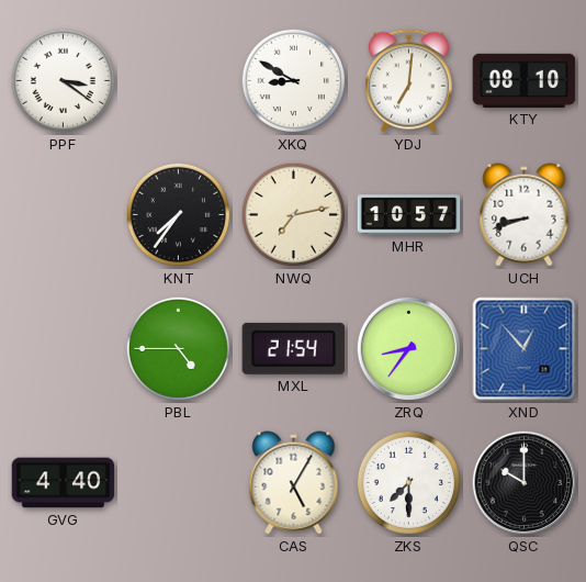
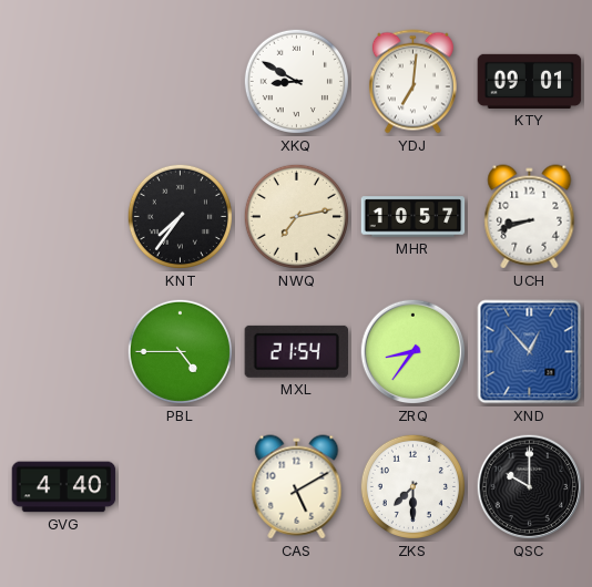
PPF: 3:21 -> none
KTY: 08:10 -> 09:01
CAS: 5:05 -> 5:10
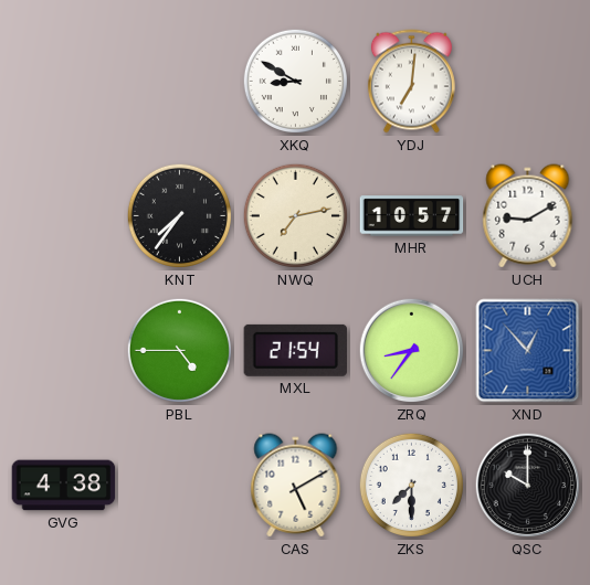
KTY: 09:01 -> none
UCH: 8:42 -> 9:10
GVG: 4:40 -> 4:38
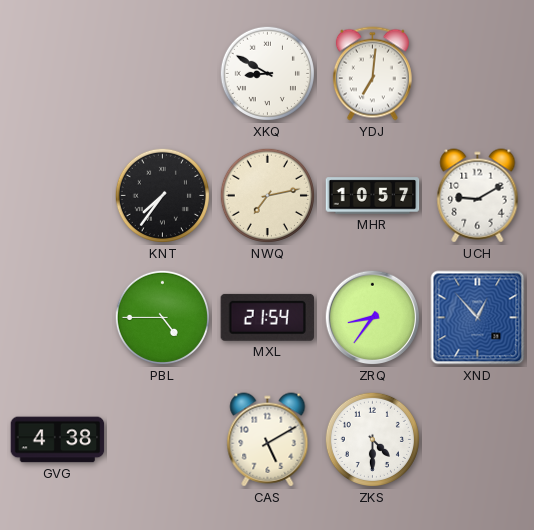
ZKS: 7:30 -> 4:30
QSC: 10:00 -> none
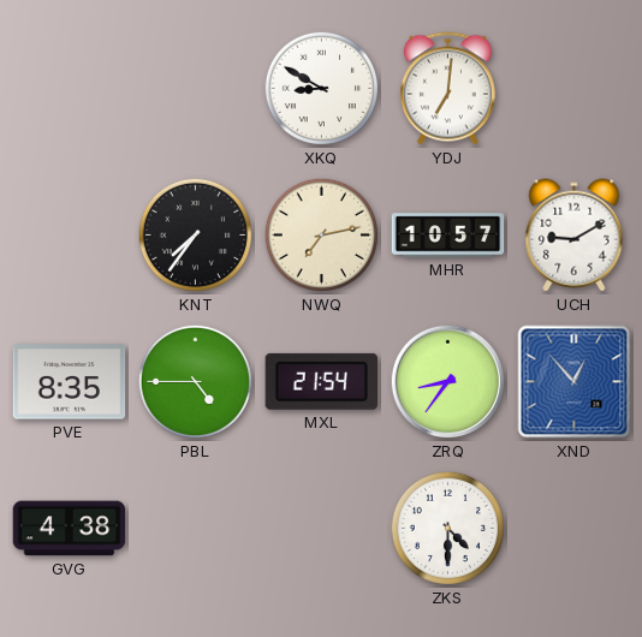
PVE: none -> 8:35
CAS: 5:10 -> none
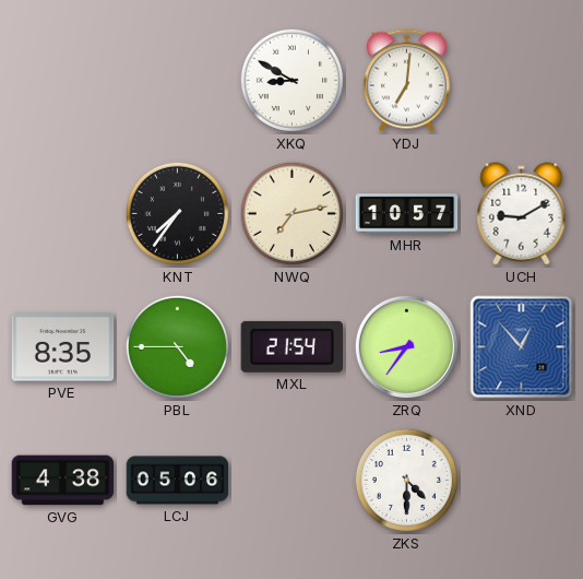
LCJ: none -> 05:06
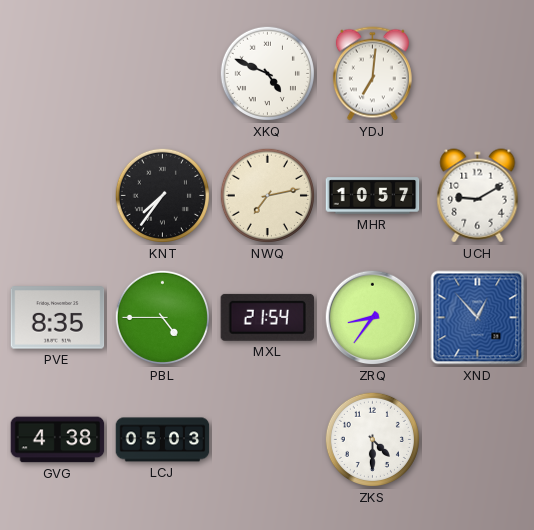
XKQ: 8:50 -> 4:49
LCJ: 05:06 -> 05:03
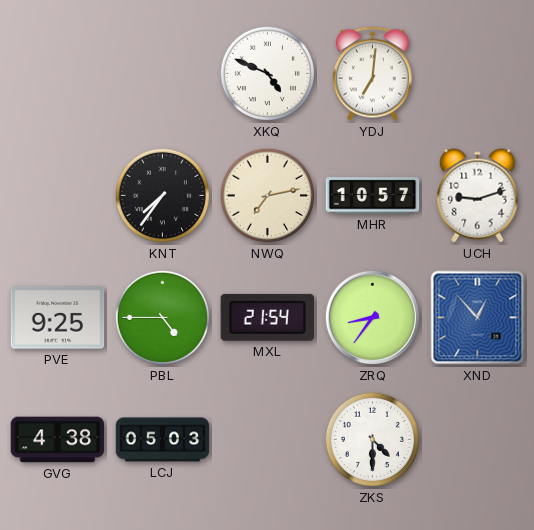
UCH: 9:10 -> 9:12
PVE: 8:35 -> 9:25
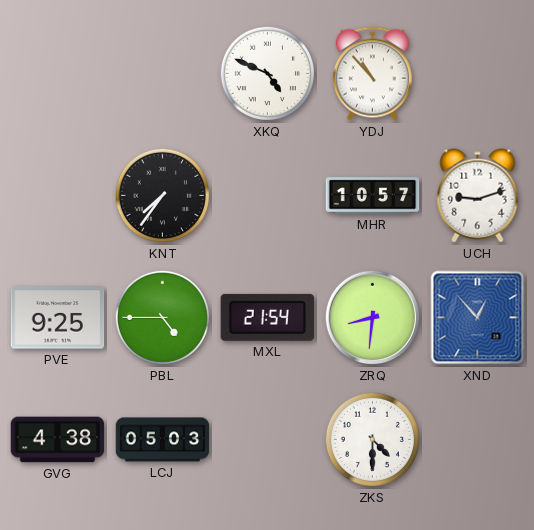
YDJ: 7:01 -> 10:53
NWQ: 7:13 -> none
ZRQ: 8:36 -> 8:31
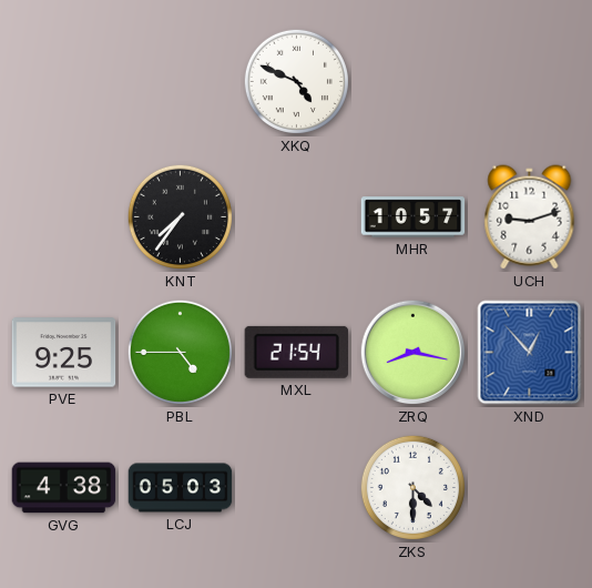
YDJ: 10:53 -> none
ZRQ: 8:31 -> 8:17
